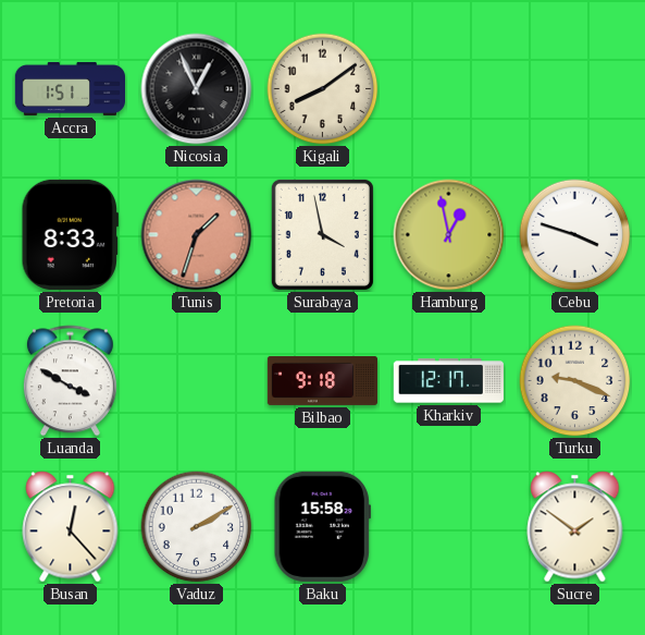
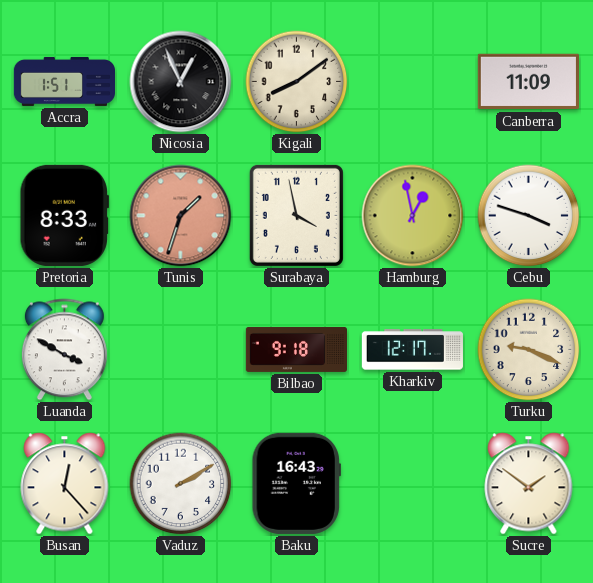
Canberra: none -> 11:09
Baku: 15:58 -> 16:43
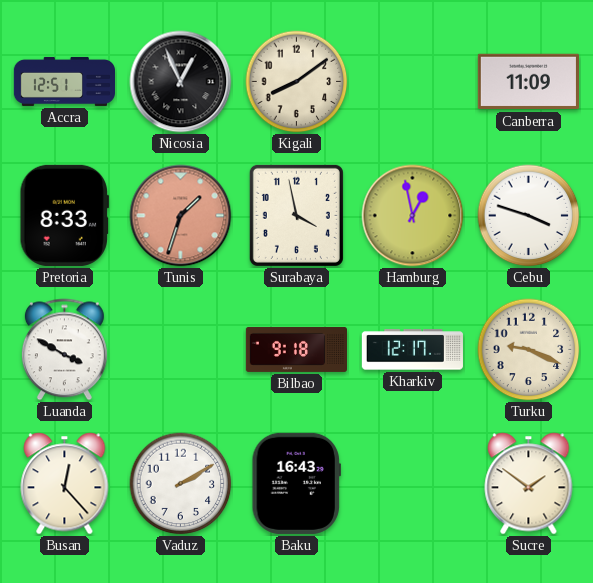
Accra: 1:51 -> 12:51
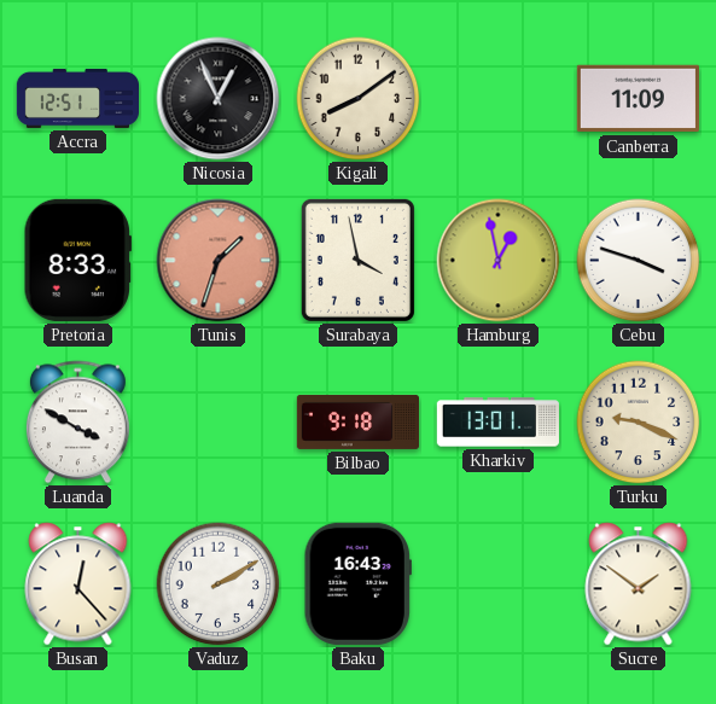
Kharkiv: 12:17 -> 13:01
